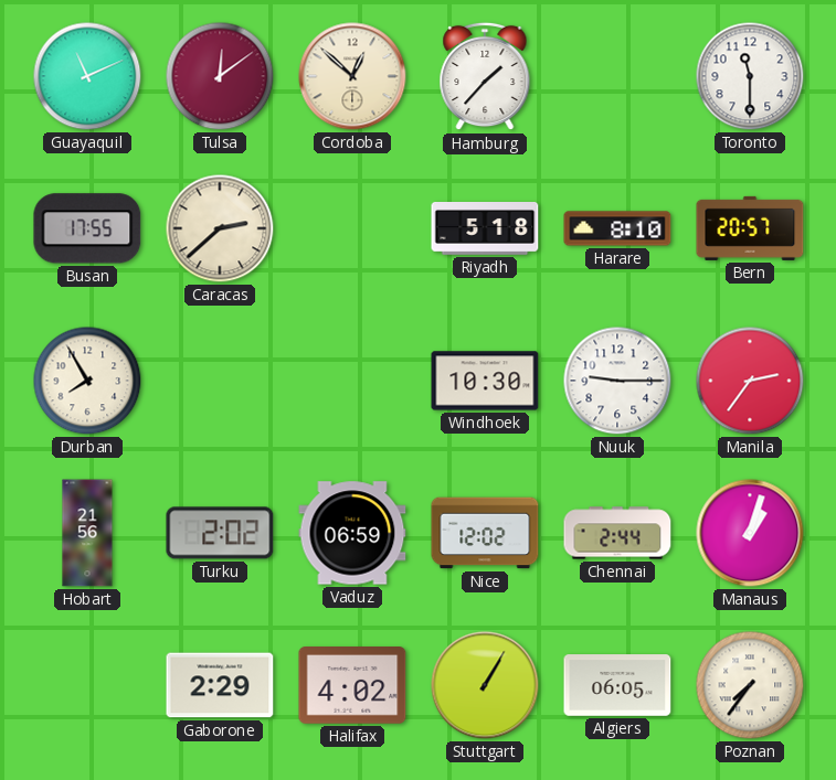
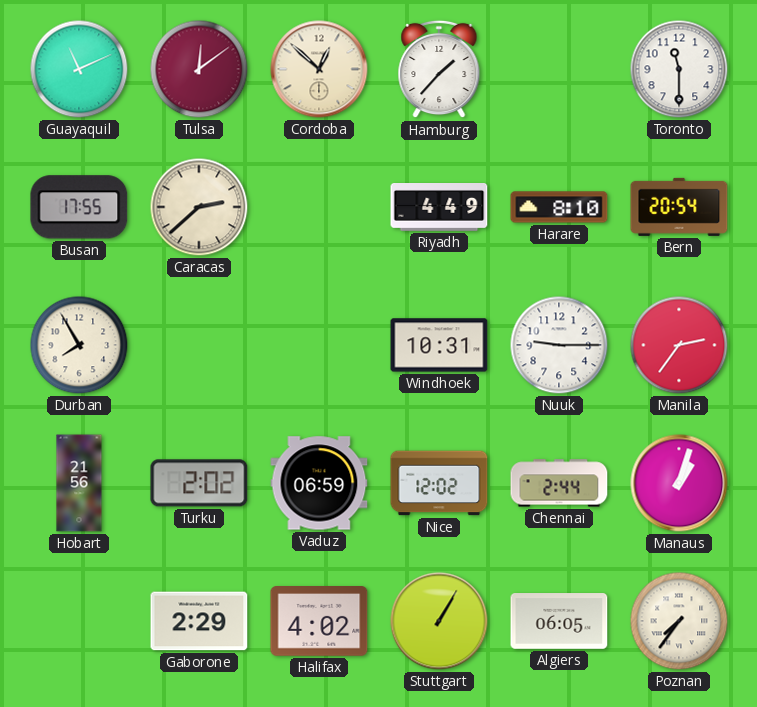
Riyadh: 5:18 -> 4:49
Bern: 20:57 -> 20:54
Windhoek: 10:30 -> 10:31
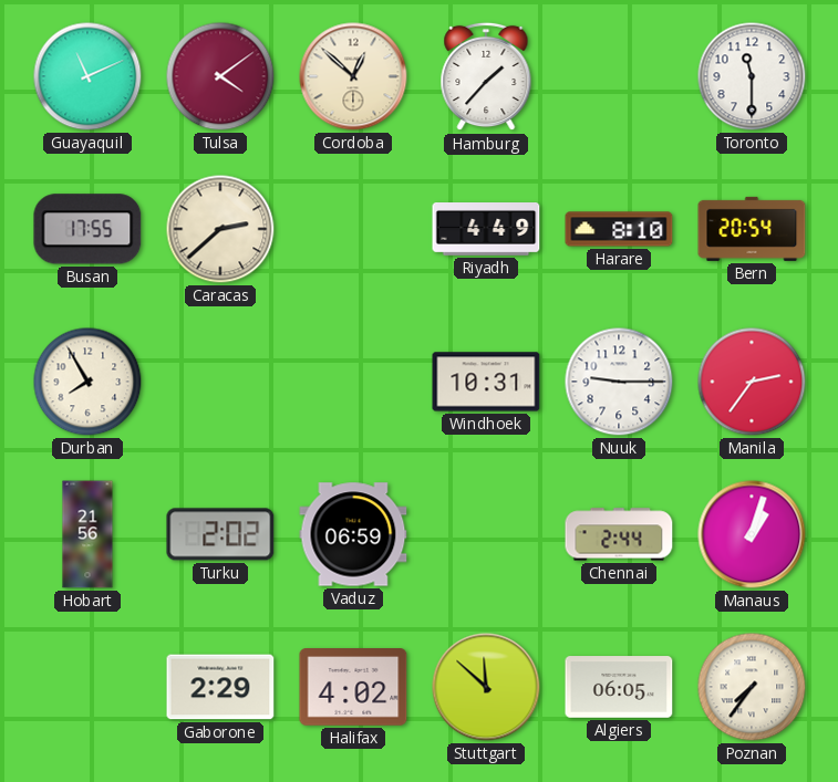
Tulsa: 12:09 -> 4:09
Nice: 12:02 -> none
Stuttgart: 1:05 -> 11:52
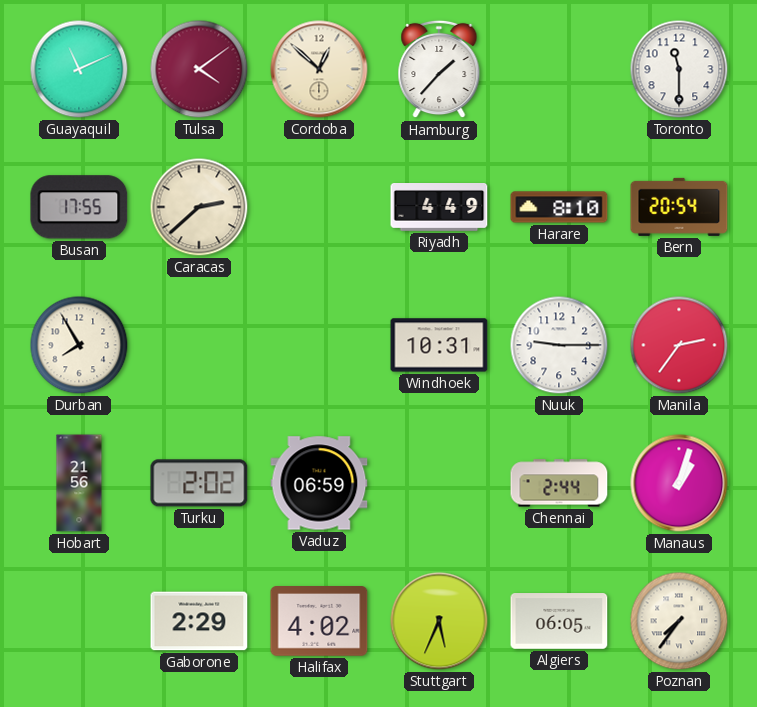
Stuttgart: 11:52 -> 5:34
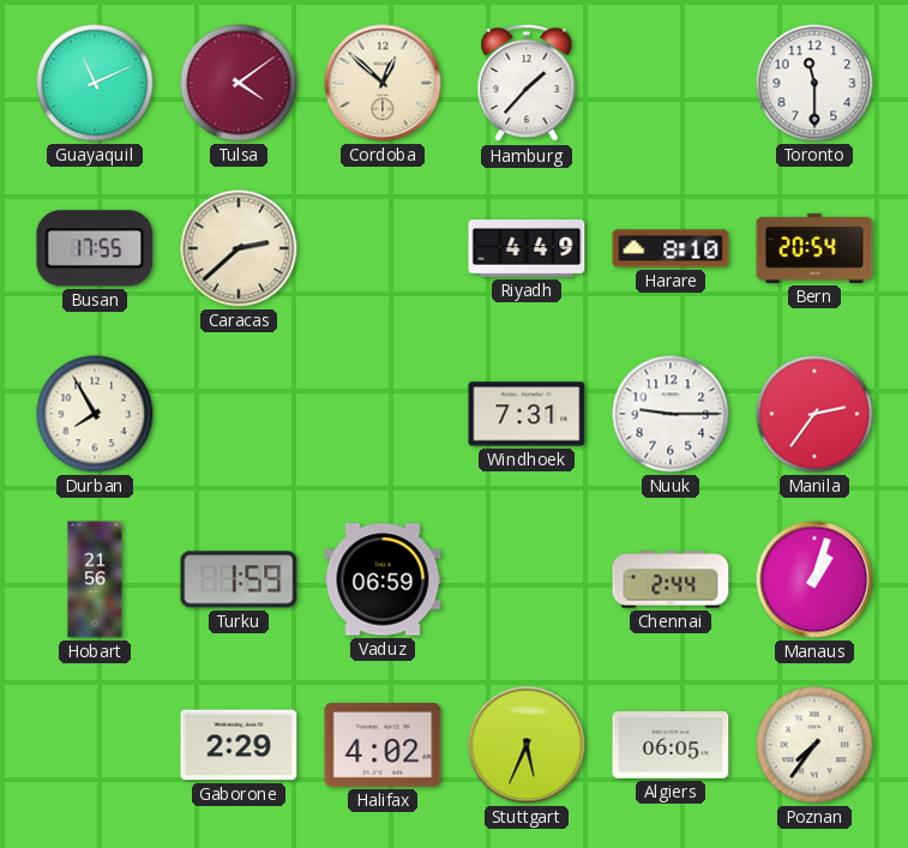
Windhoek: 10:31 -> 7:31
Turku: 2:02 -> 1:59
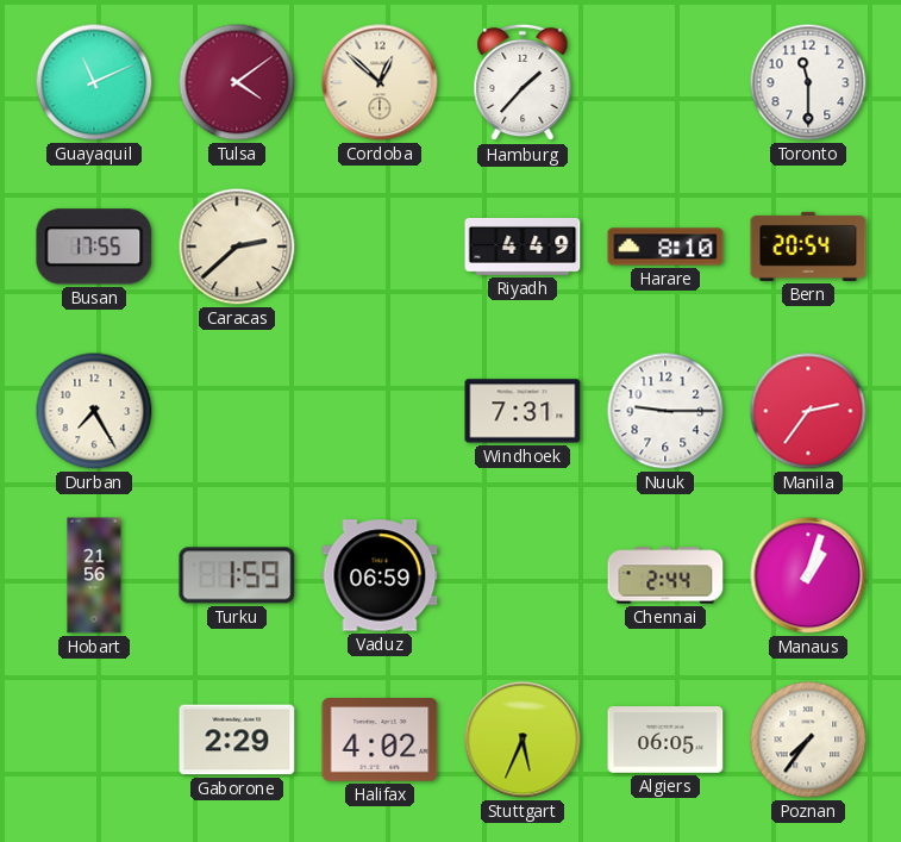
Durban: 7:55 -> 7:25
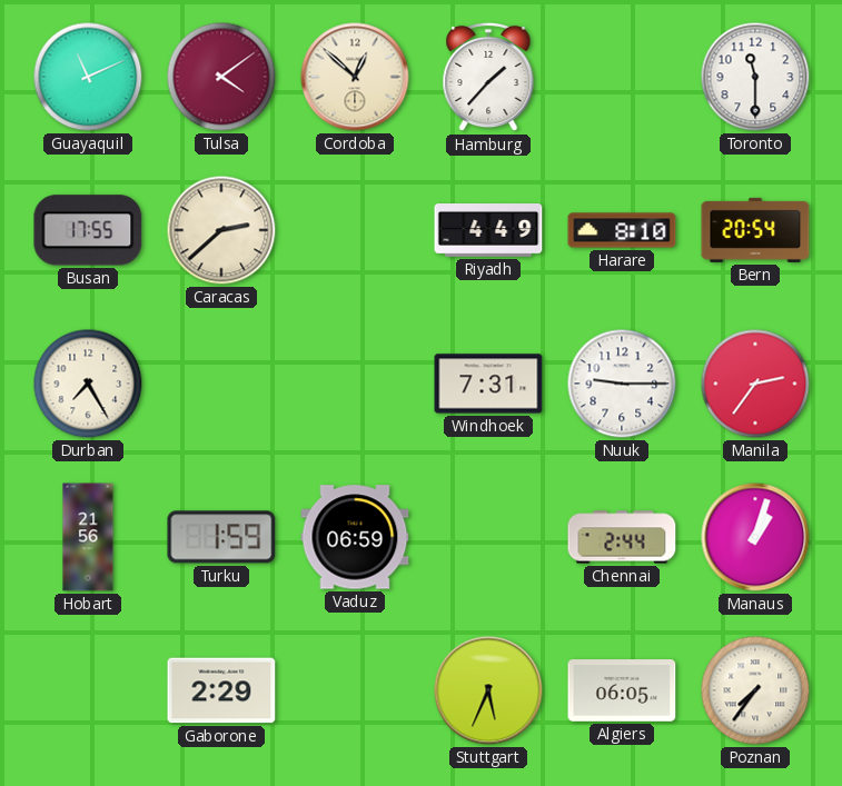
Halifax: 4:02 -> none
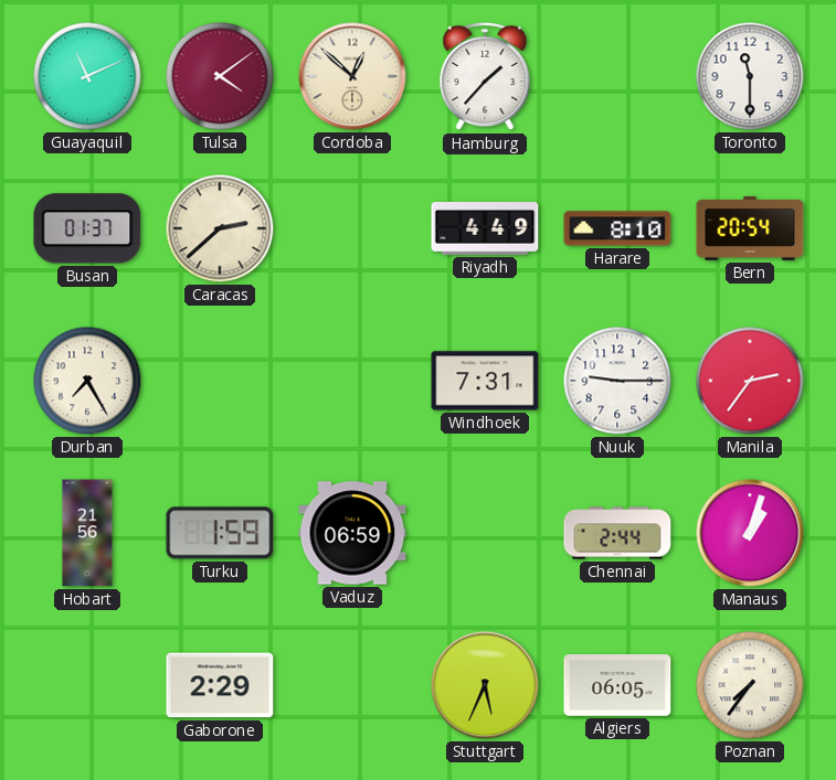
Busan: 17:55 -> 01:37
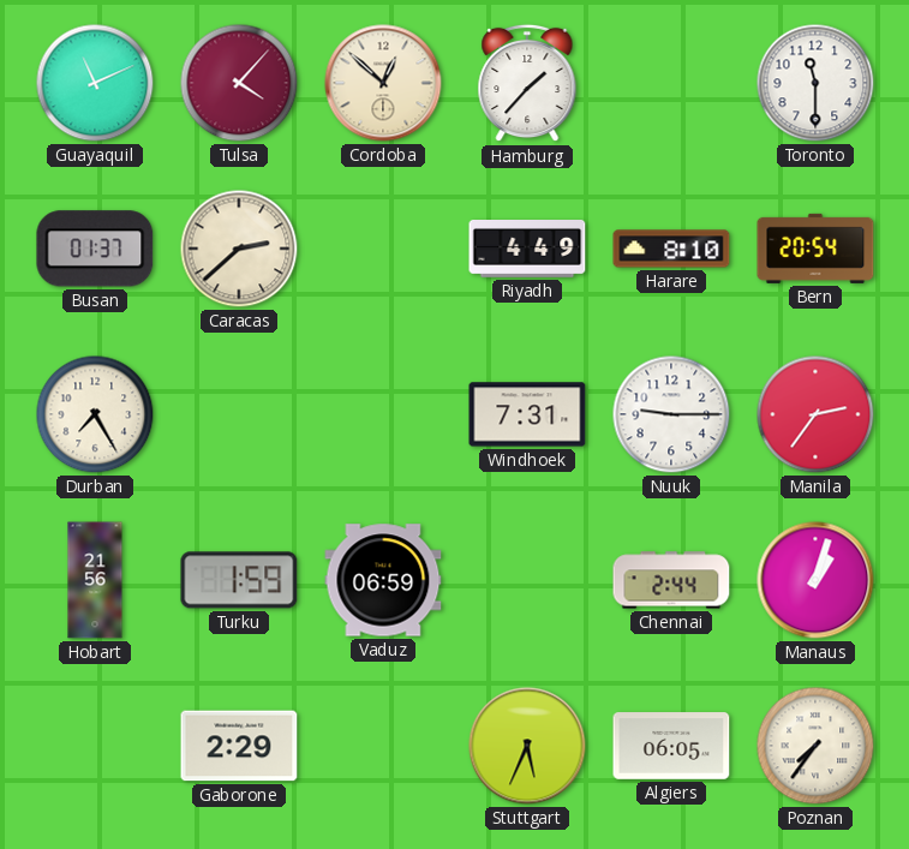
Tulsa: 4:09 -> 4:07
